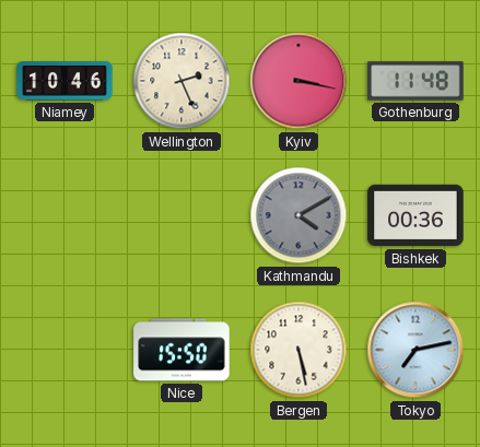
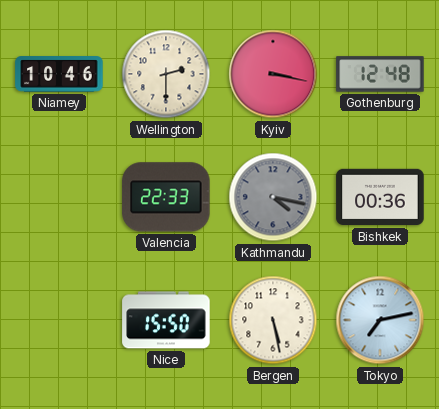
Wellington: 2:26 -> 2:30
Gothenburg: 11:48 -> 12:48
Valencia: none -> 22:33
Kathmandu: 4:10 -> 4:17
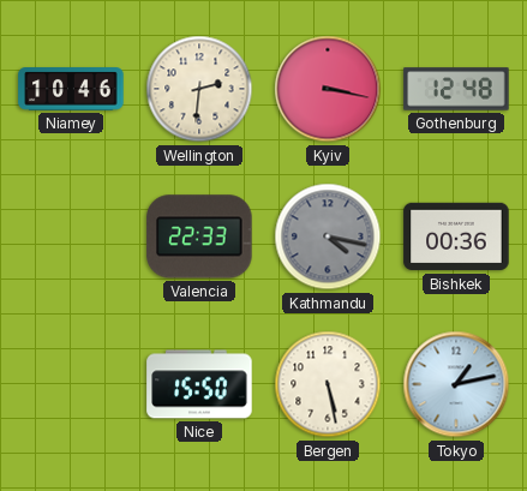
Wellington: 2:30 -> 2:31
Tokyo: 7:13 -> 1:13
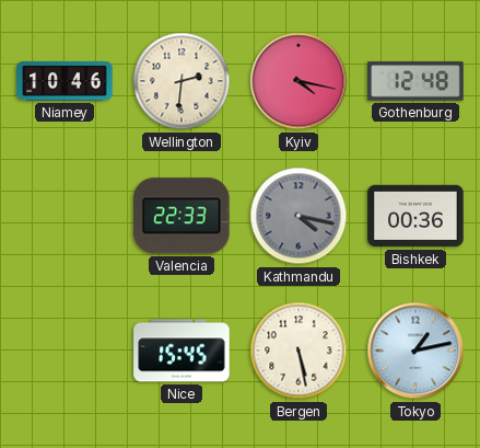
Kyiv: 3:17 -> 4:17
Nice: 15:50 -> 15:45
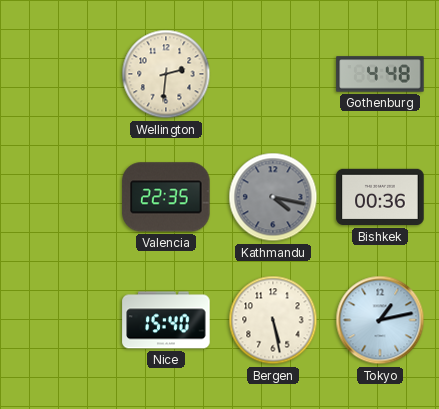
Niamey: 10:46 -> none
Kyiv: 4:17 -> none
Gothenburg: 12:48 -> 4:48
Valencia: 22:33 -> 22:35
Nice: 15:45 -> 15:40
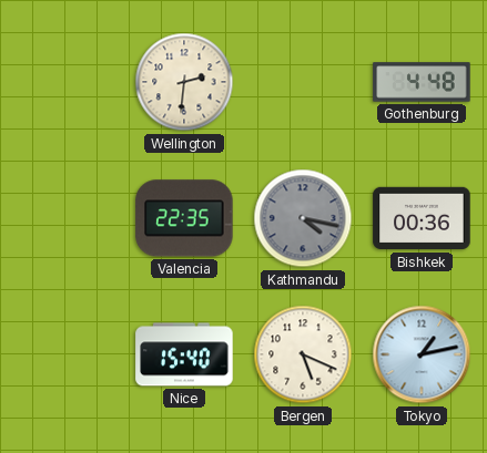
Bergen: 5:28 -> 5:19
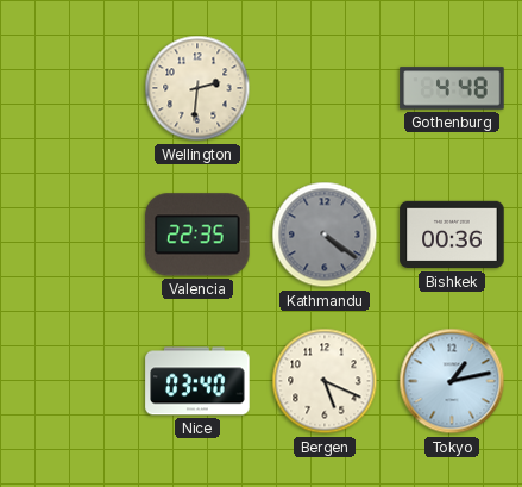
Kathmandu: 4:17 -> 4:21
Nice: 15:40 -> 03:40
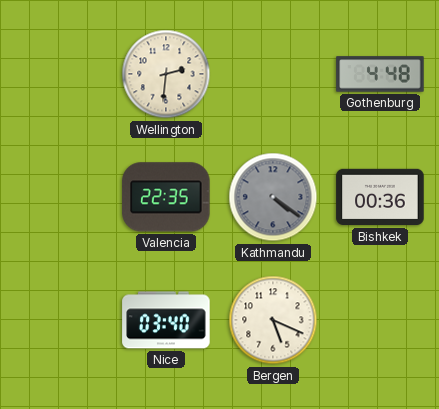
Tokyo: 1:13 -> none
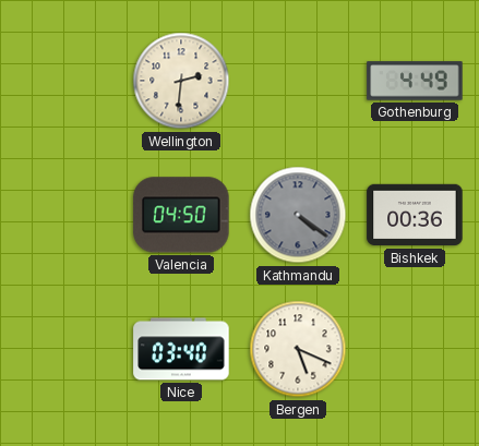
Gothenburg: 4:48 -> 4:49
Valencia: 22:35 -> 04:50
